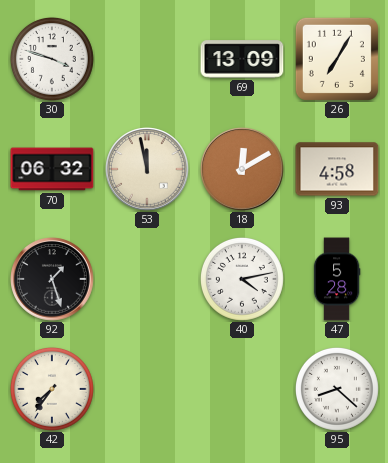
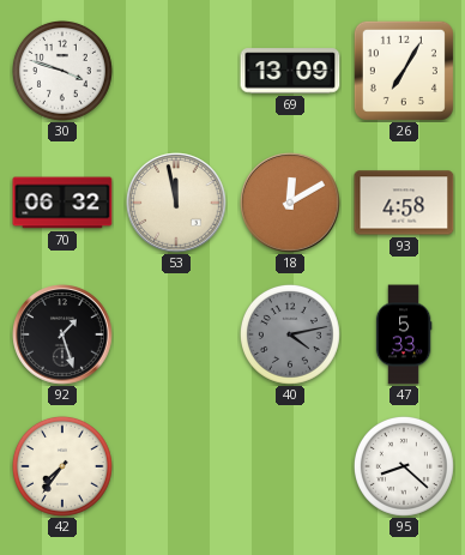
40 dial: white -> grey
47: 5:28 -> 5:33
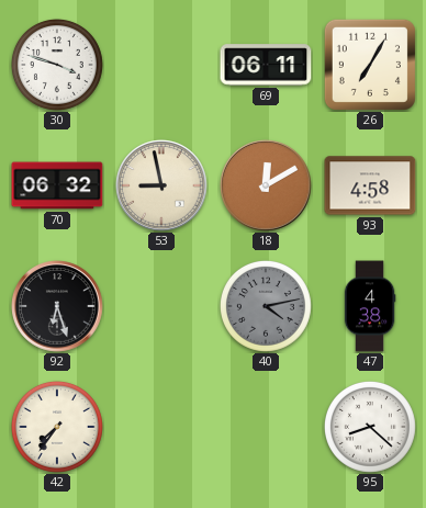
69: 13:09 -> 06:11
53: 11:58 -> 8:58
92: 1:27 -> 6:27
47: 5:33 -> 4:38
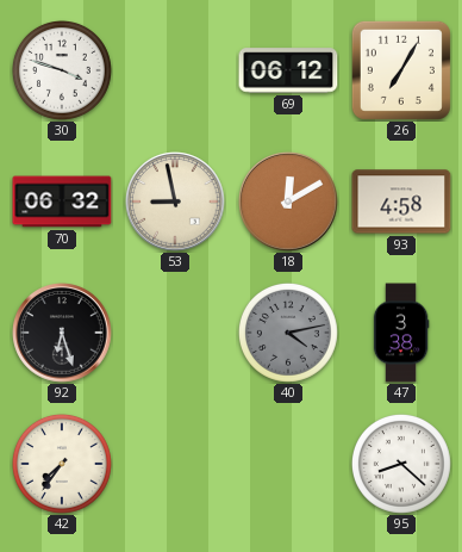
69: 06:11 -> 06:12
47: 4:38 -> 3:38
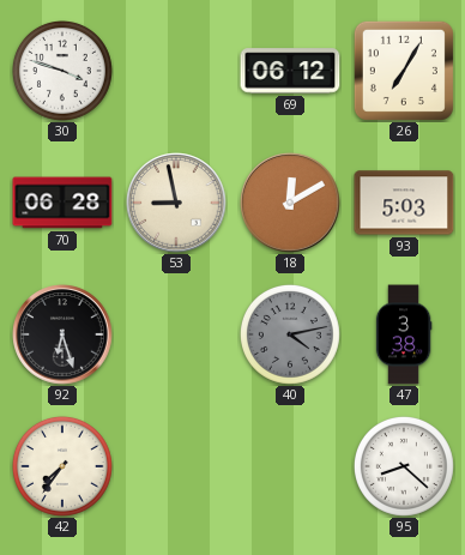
70: 06:32 -> 06:28
93: 4:58 -> 5:03
